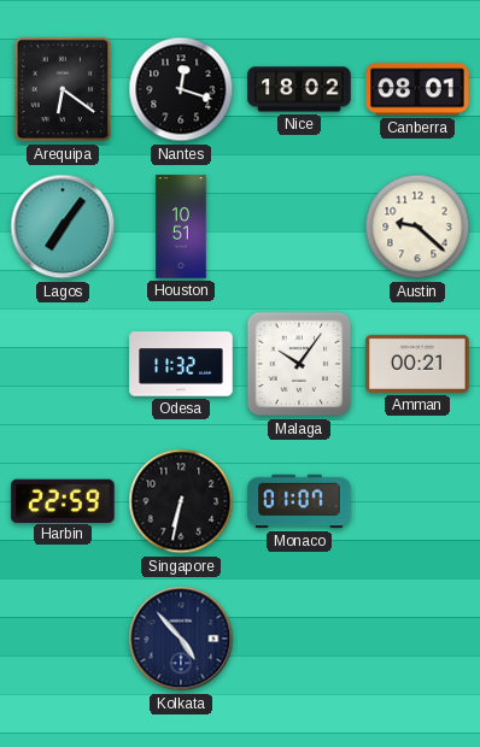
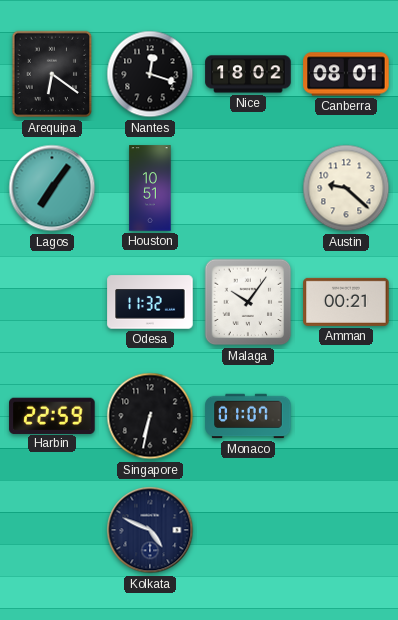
Kolkata: 4:53 -> 4:49
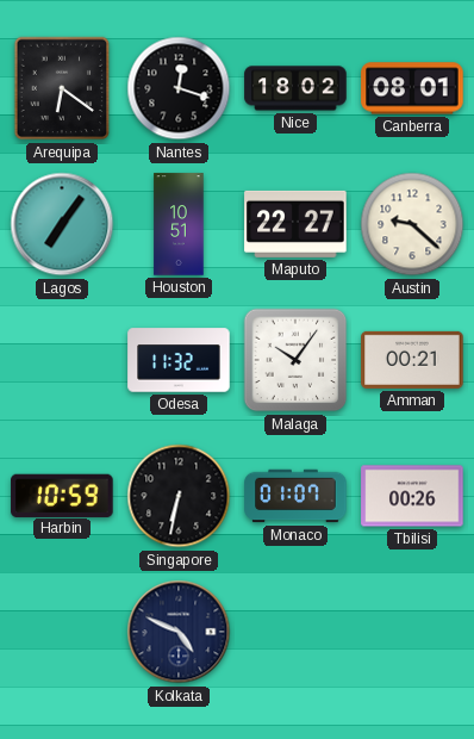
Maputo: none -> 22:27
Harbin: 22:59 -> 10:59
Tbilisi: none -> 00:26
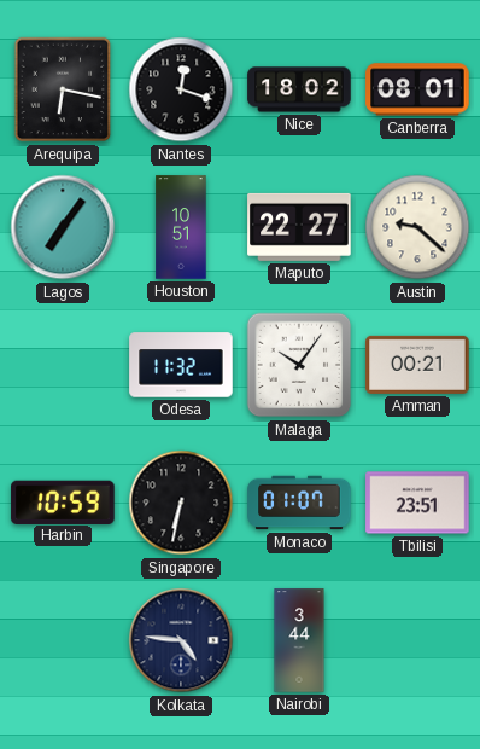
Arequipa: 6:21 -> 6:17
Tbilisi: 00:26 -> 23:51
Kolkata: 4:49 -> 4:46
Nairobi: none -> 3:44
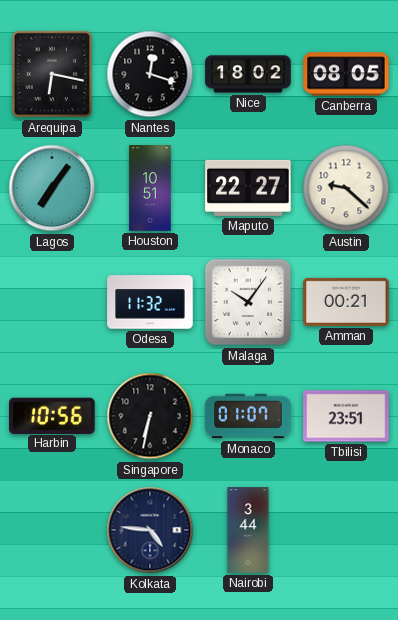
Canberra: 08:01 -> 08:05
Harbin: 10:59 -> 10:56
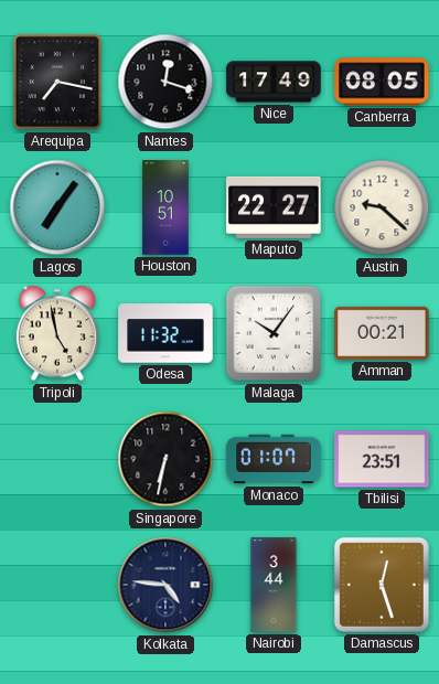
Arequipa: 6:17 -> 7:17
Nice: 18:02 -> 17:49
Tripoli: none -> 4:58
Harbin: 10:56 -> none
Damascus: none -> 12:27
